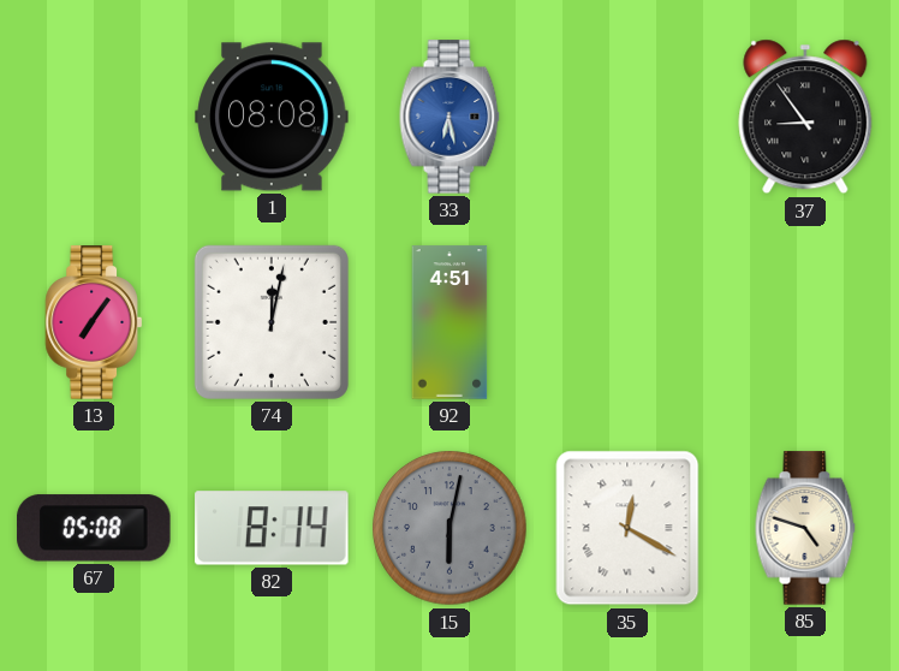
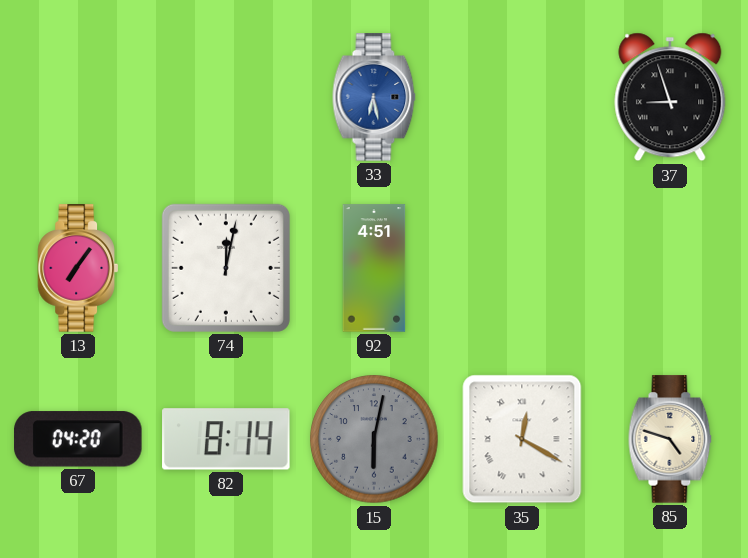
1: 08:08 -> none
37: 8:54 -> 8:57
67: 05:08 -> 04:20
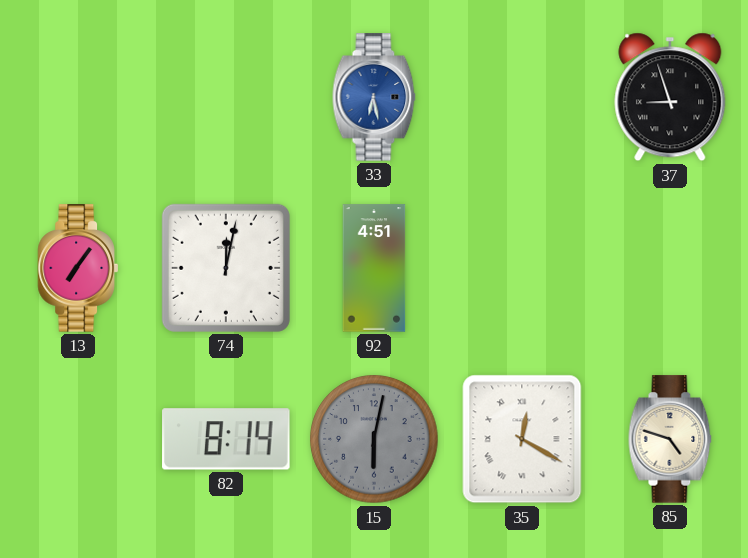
67: 04:20 -> none
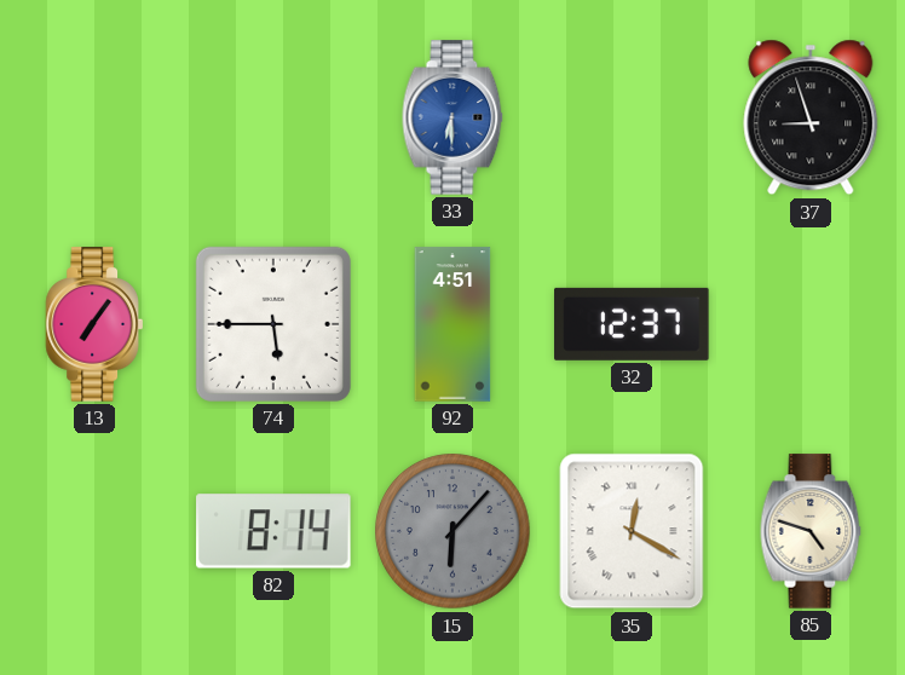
33: 6:28 -> 6:30
74: 12:02 -> 5:45
32: none -> 12:37
15: 6:02 -> 6:07
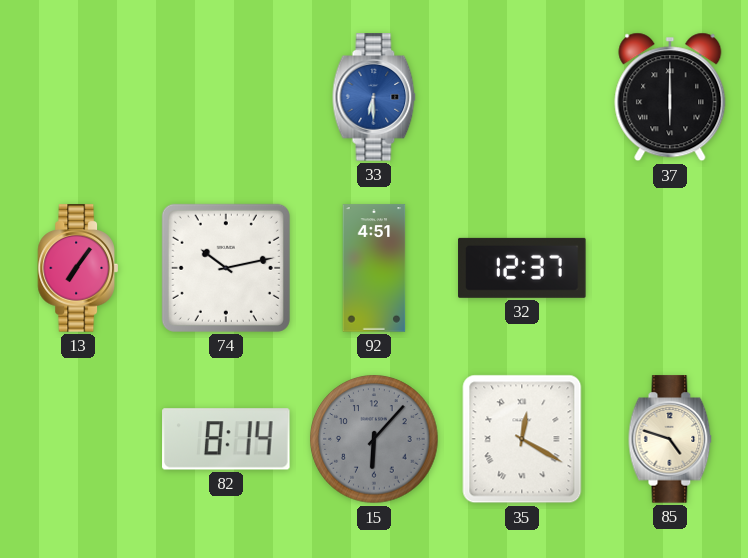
37: 8:57 -> 6:00
74: 5:45 -> 10:13
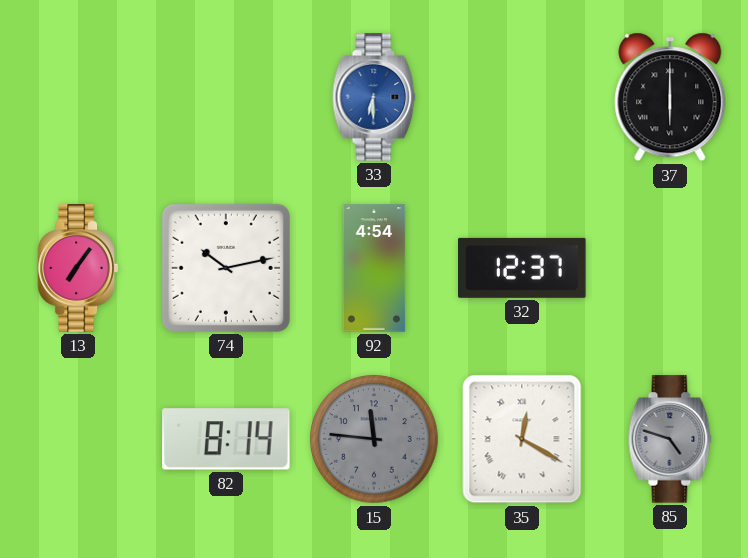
92: 4:51 -> 4:54
15: 6:07 -> 11:46
85 dial: cream -> grey
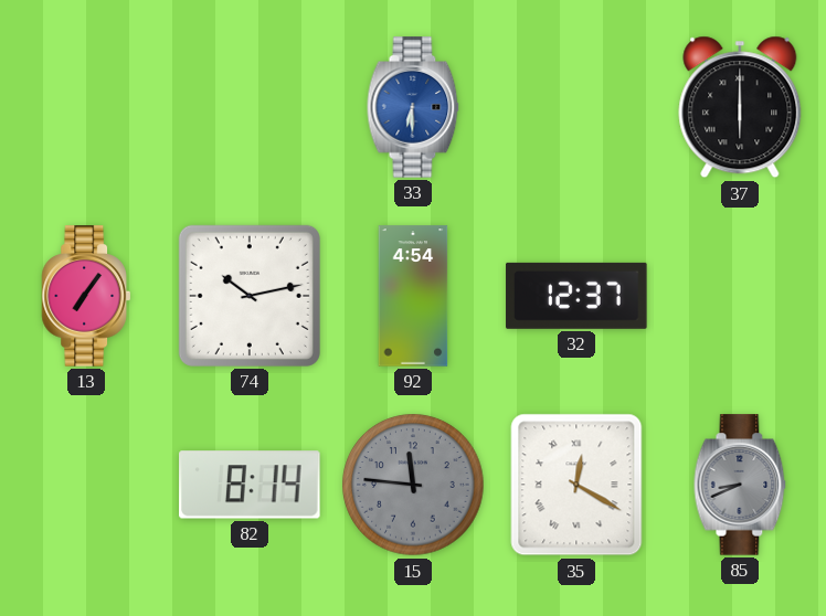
85: 4:48 -> 8:41
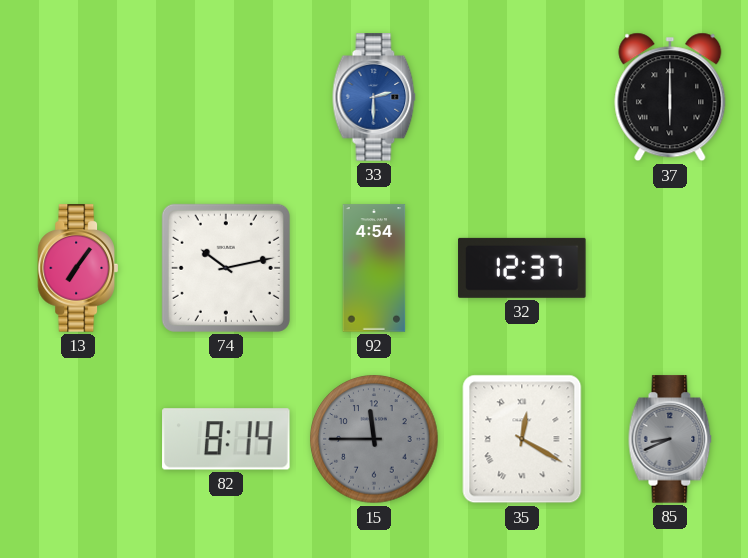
33: 6:30 -> 2:30
15: 11:46 -> 11:45
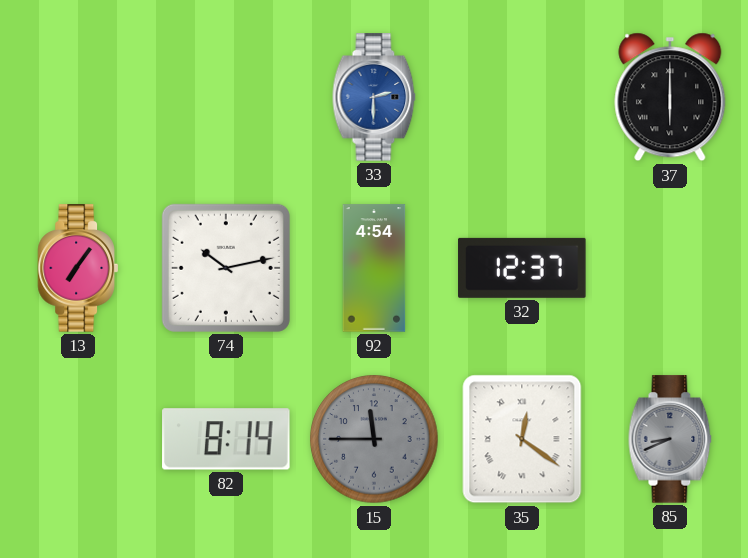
35: 12:20 -> 12:21
